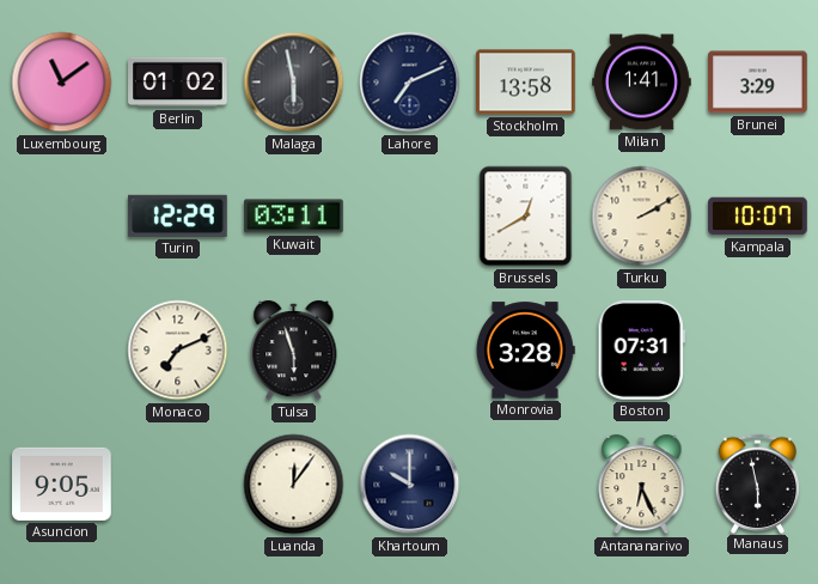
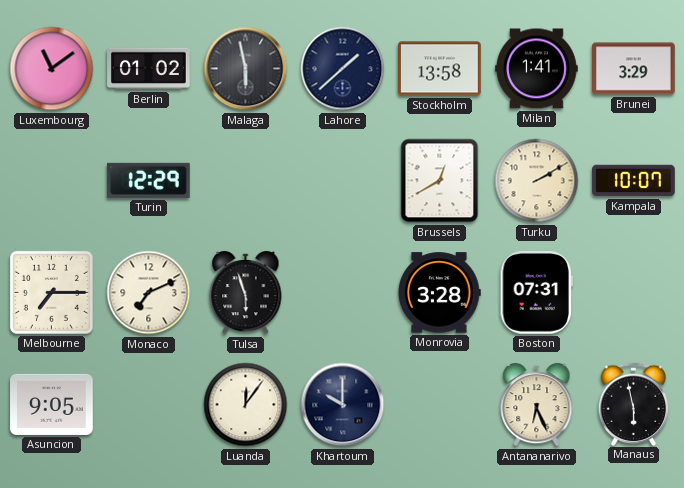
Lahore: 7:11 -> 1:38
Kuwait: 03:11 -> none
Melbourne: none -> 7:15
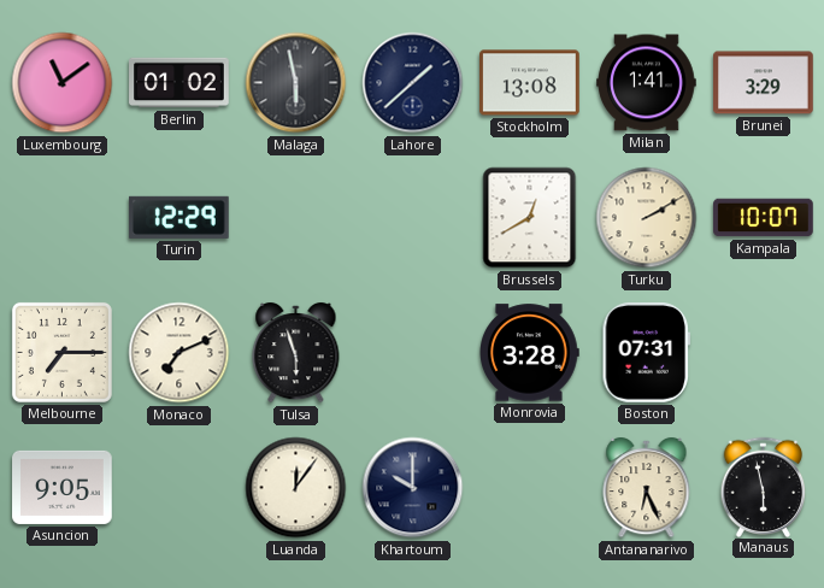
Stockholm: 13:58 -> 13:08
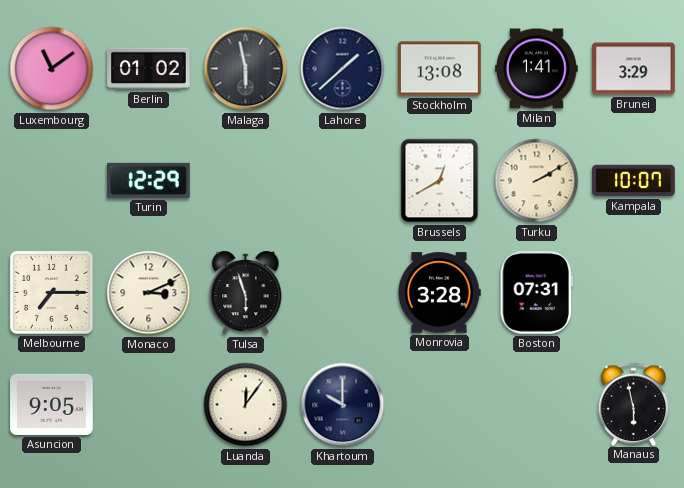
Monaco: 7:11 -> 3:11
Antananarivo: 6:26 -> none
